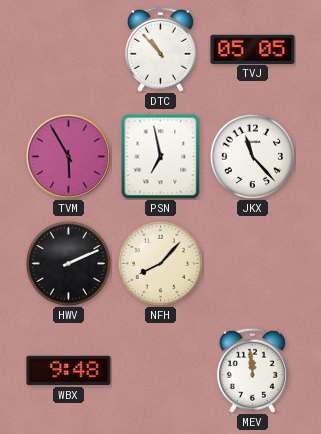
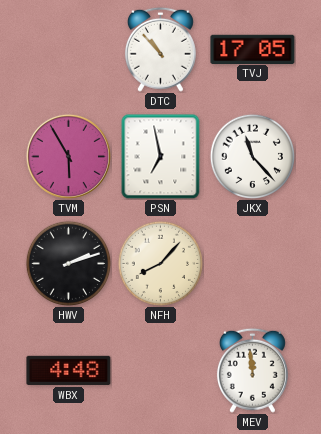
TVJ: 05:05 -> 17:05
HWV: 2:11 -> 2:12
WBX: 9:48 -> 4:48
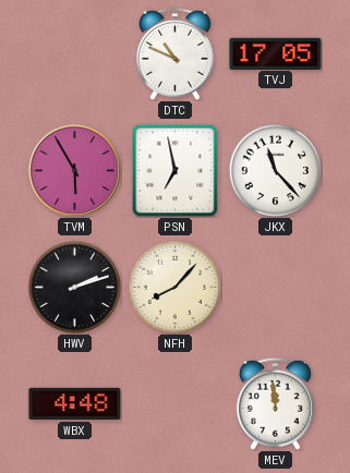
DTC: 10:53 -> 10:49
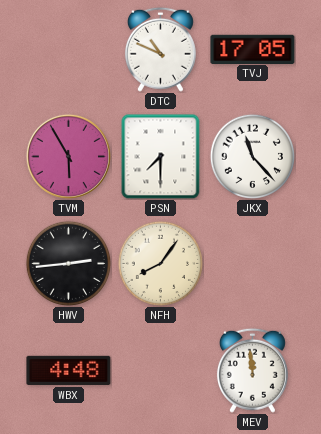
PSN: 6:58 -> 7:30
HWV: 2:12 -> 2:44
NFH: 8:07 -> 8:06
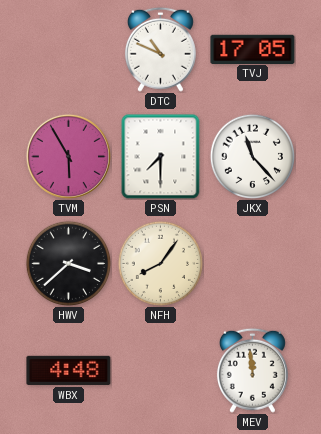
HWV: 2:44 -> 3:38
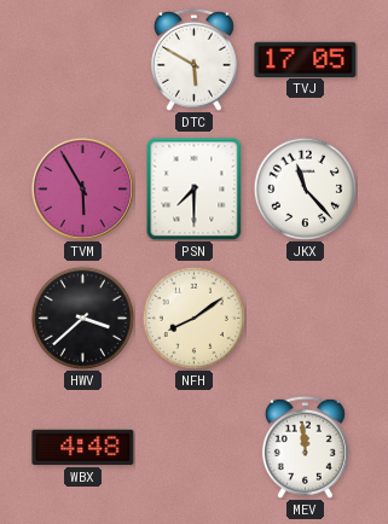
DTC: 10:49 -> 5:50
NFH: 8:06 -> 8:09
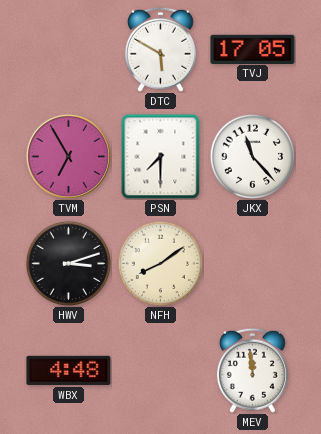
TVM: 5:55 -> 6:55
HWV: 3:38 -> 3:12
